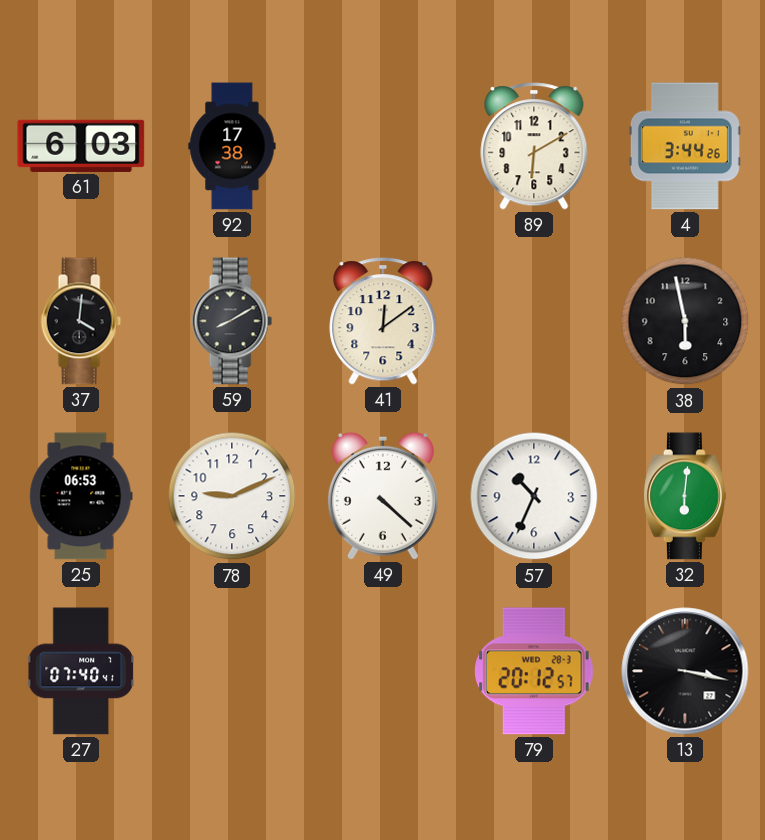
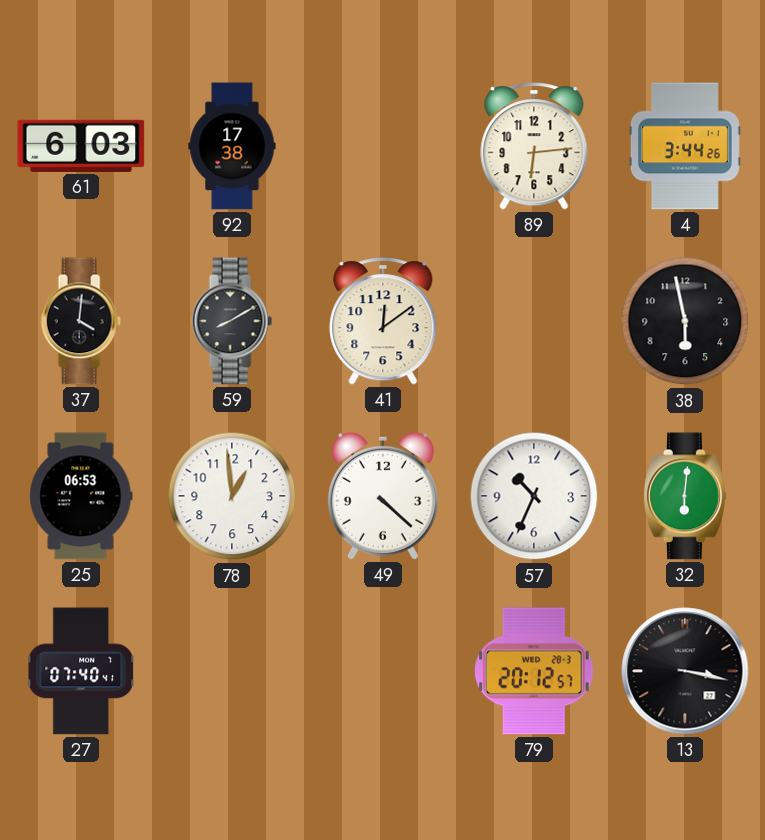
89: 6:10 -> 6:14
78: 9:11 -> 12:59
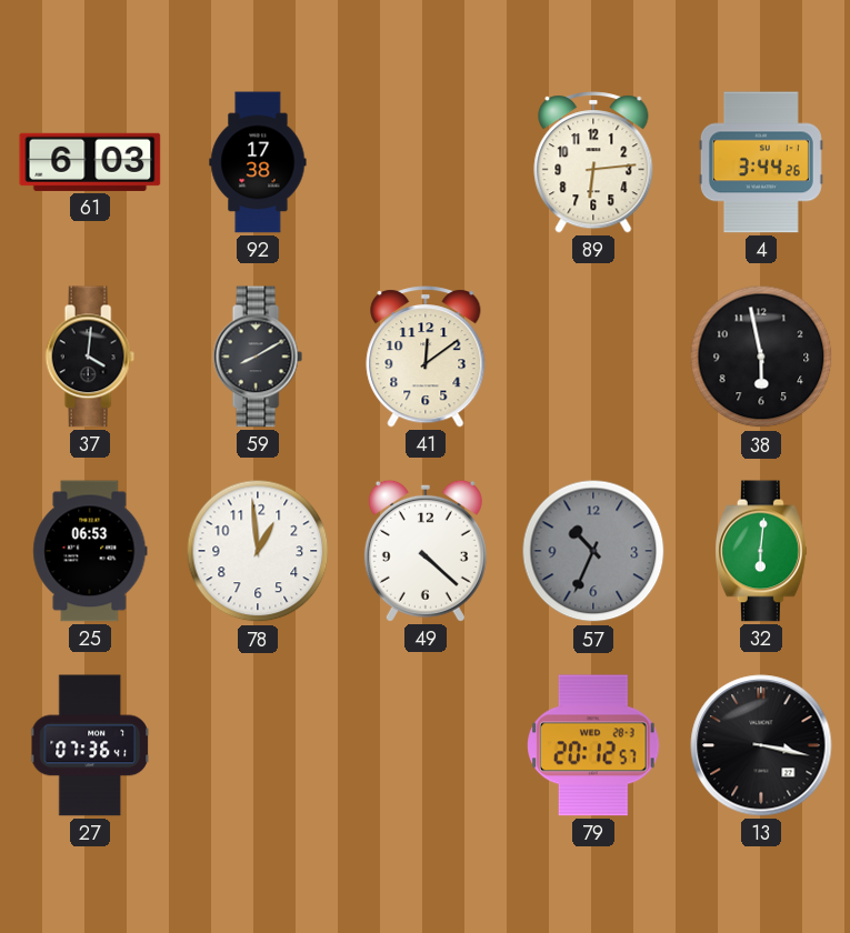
57 dial: white -> grey
27: 07:40 -> 07:36
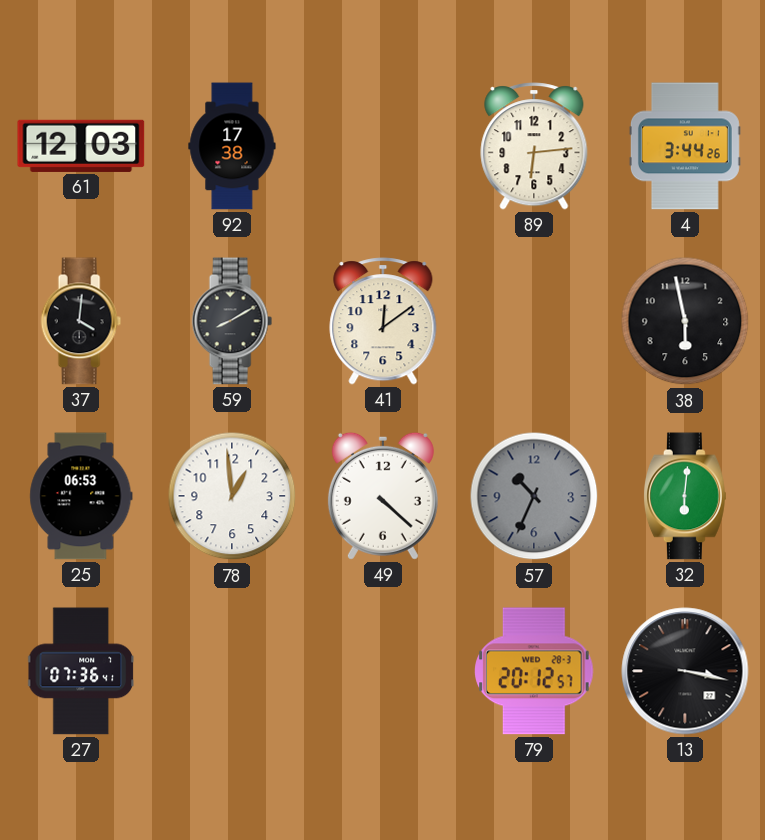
61: 6:03 -> 12:03
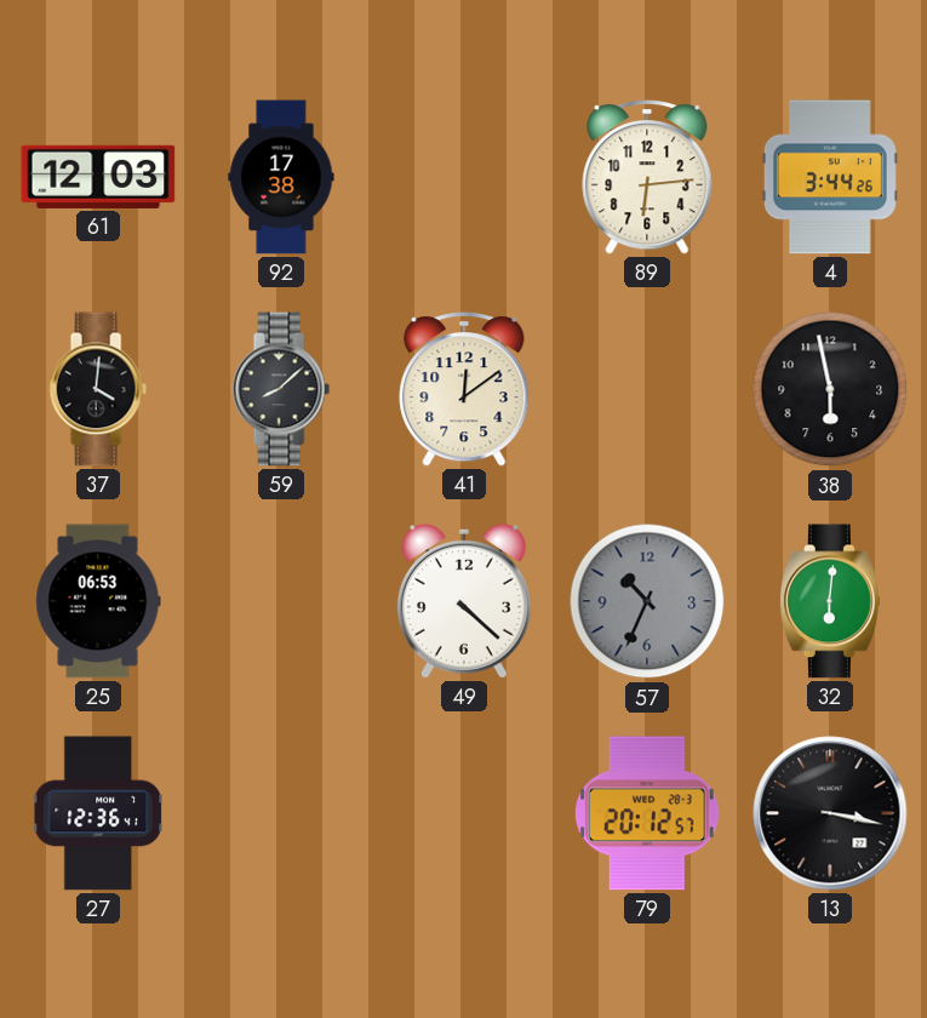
59: 8:10 -> 8:08
78: 12:59 -> none
27: 07:36 -> 12:36
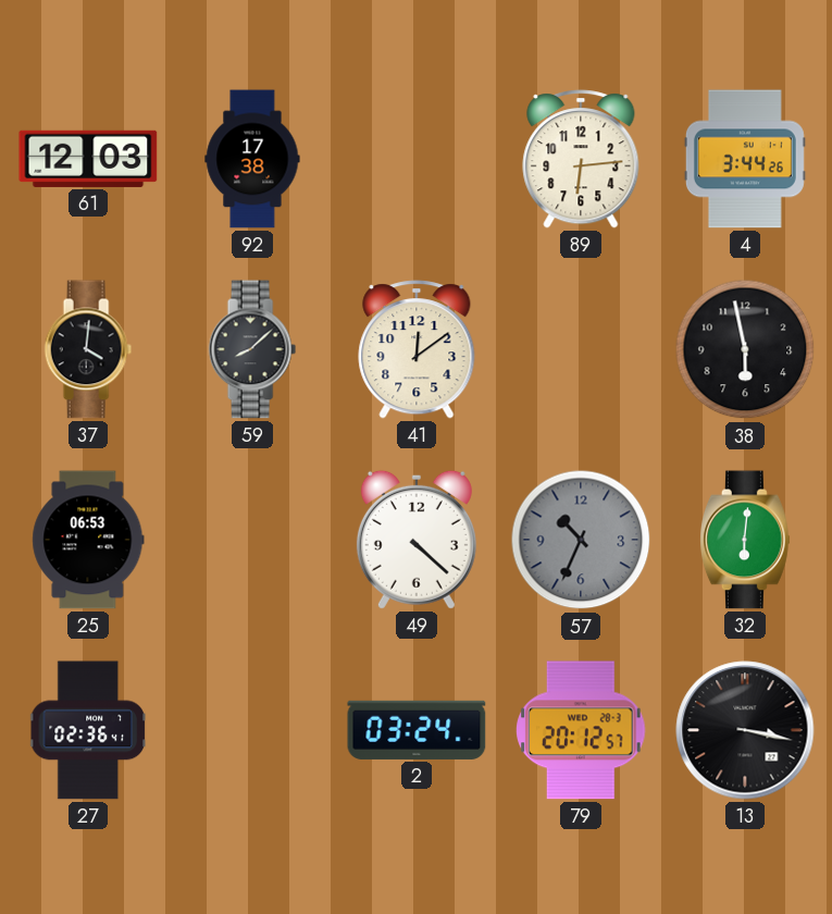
27: 12:36 -> 02:36
2: none -> 03:24
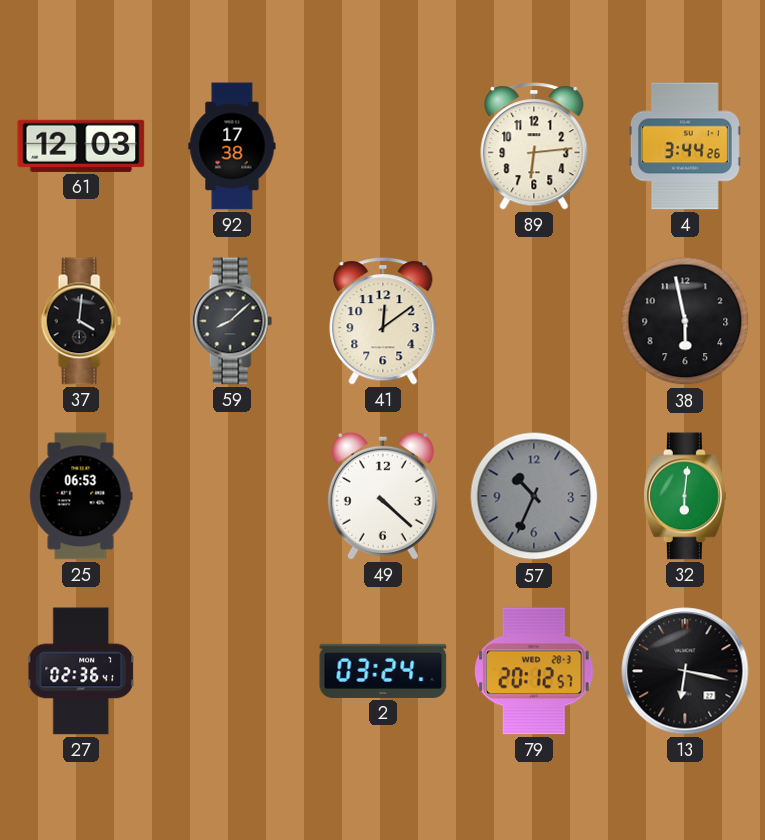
13: 3:17 -> 6:17
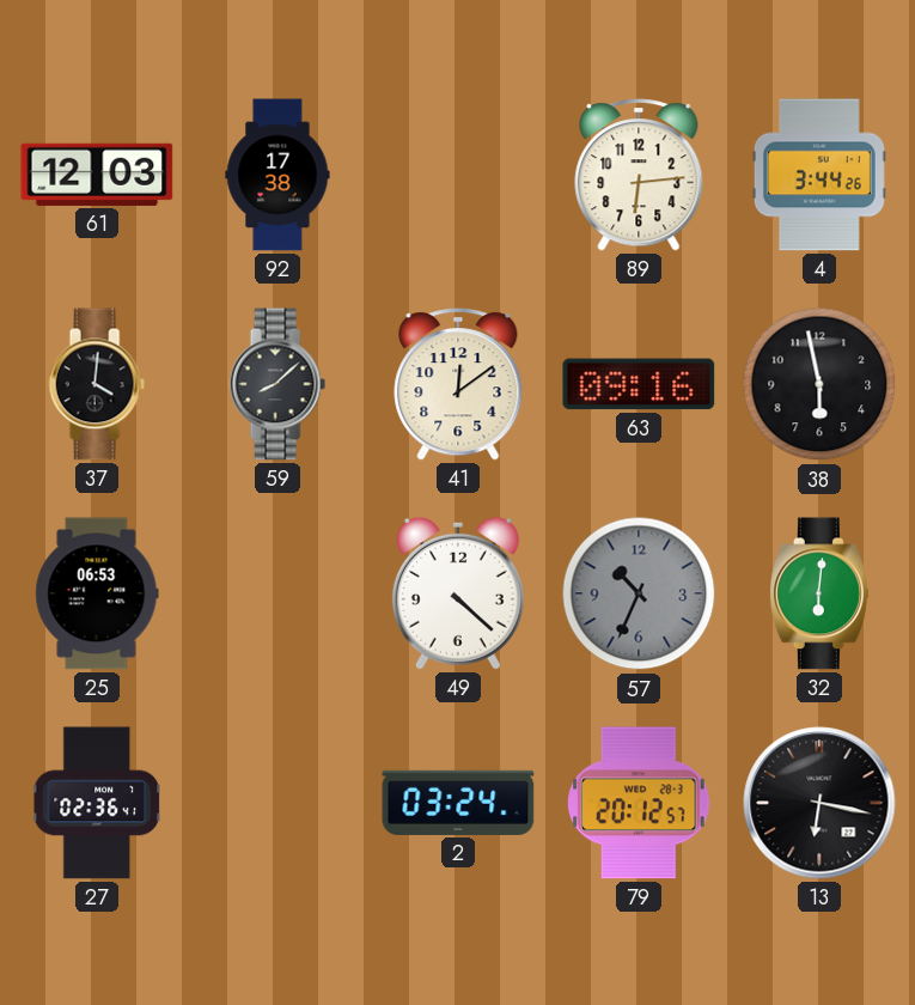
63: none -> 09:16
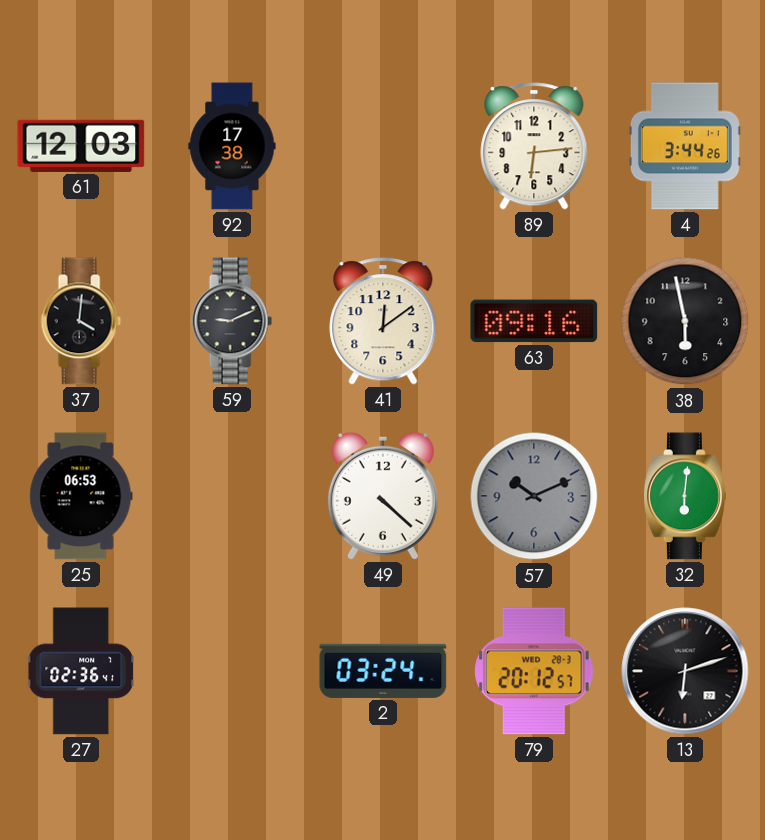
59: 8:08 -> 9:11
57: 10:34 -> 10:11
13: 6:17 -> 6:12
